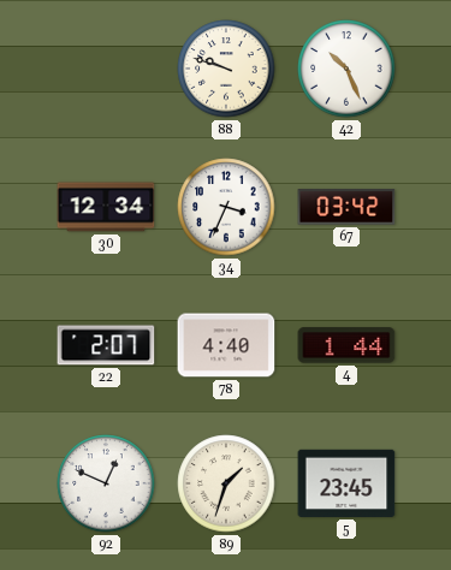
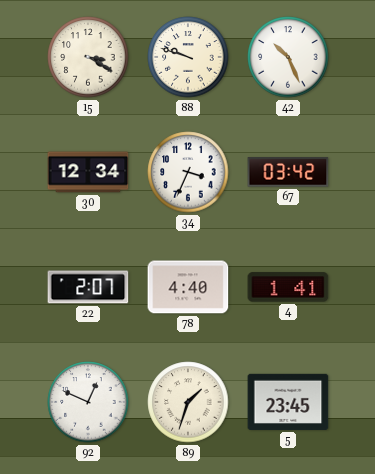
15: none -> 3:20
4: 1:44 -> 1:41
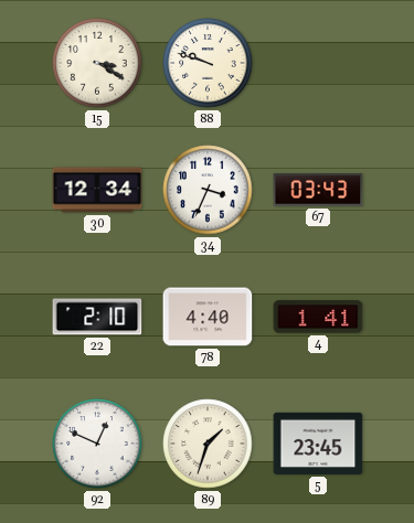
42: 10:26 -> none
67: 03:42 -> 03:43
22: 2:07 -> 2:10
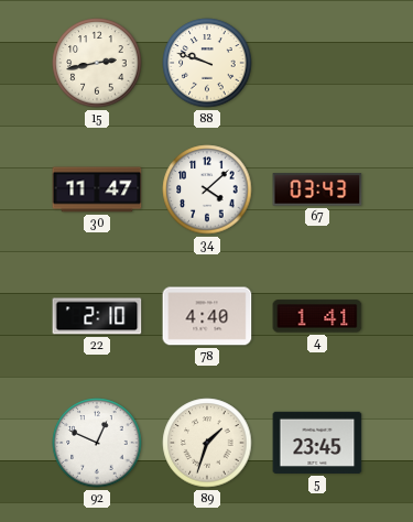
15: 3:20 -> 2:43
30: 12:34 -> 11:47
34: 3:34 -> 4:08
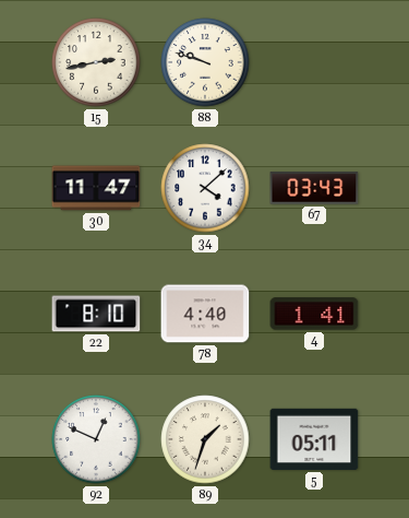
22: 2:10 -> 8:10
5: 23:45 -> 05:11
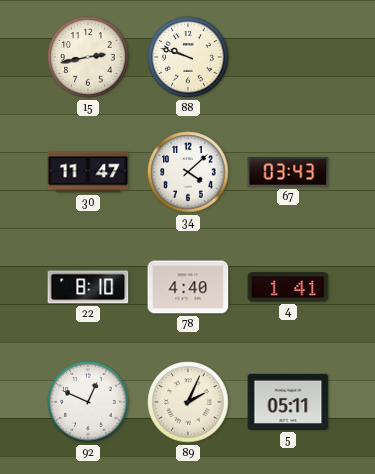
89: 1:33 -> 2:04
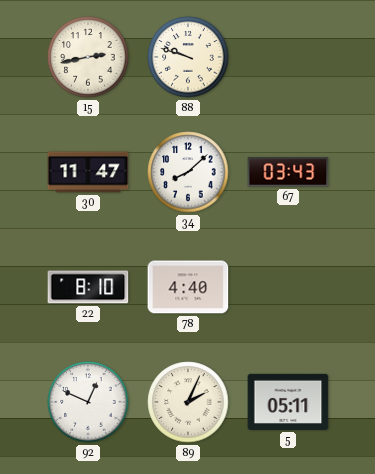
34: 4:08 -> 8:08
4: 1:41 -> none
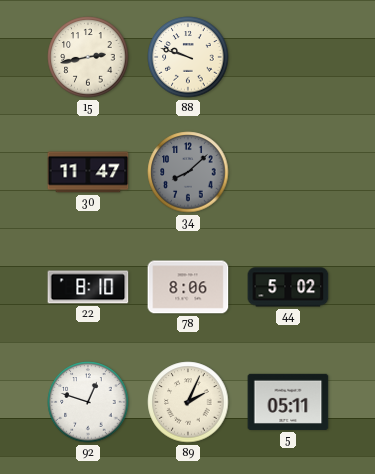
34 dial: white -> grey
67: 03:43 -> none
78: 4:40 -> 8:06
44: none -> 5:02
92: 12:49 -> 12:48
